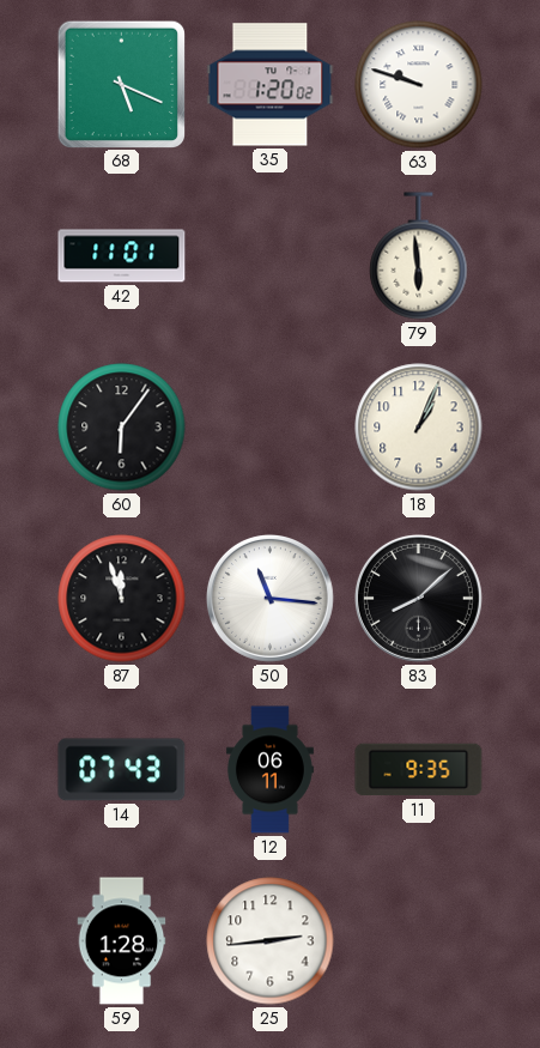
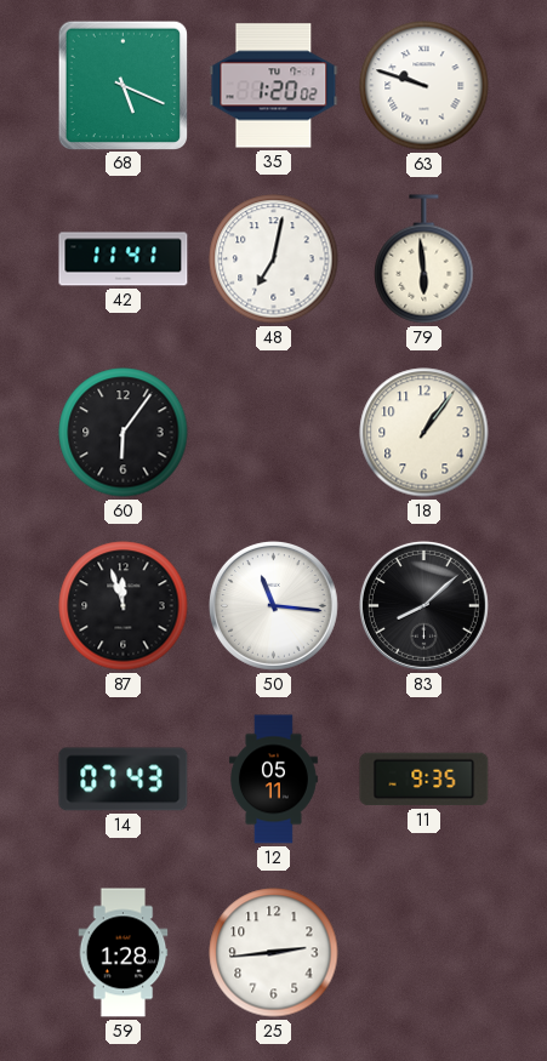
42: 11:01 -> 11:41
48: none -> 7:02
18: 1:04 -> 1:06
12: 06:11 -> 05:11
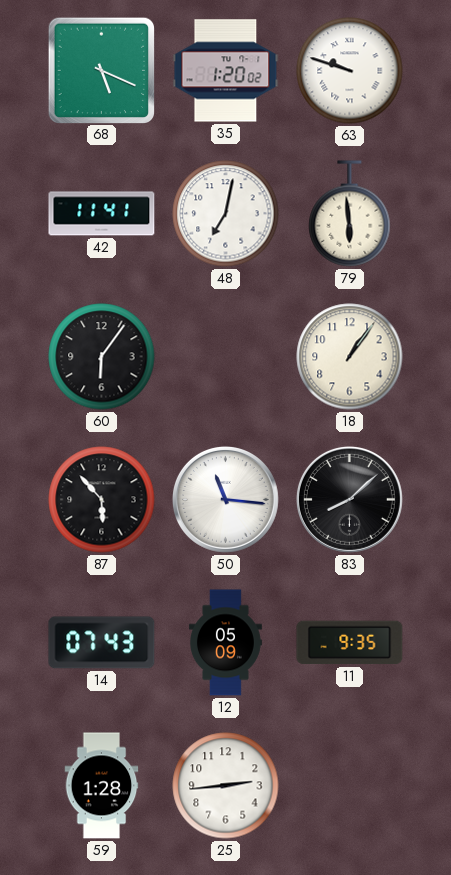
87: 11:57 -> 5:53
12: 05:11 -> 05:09
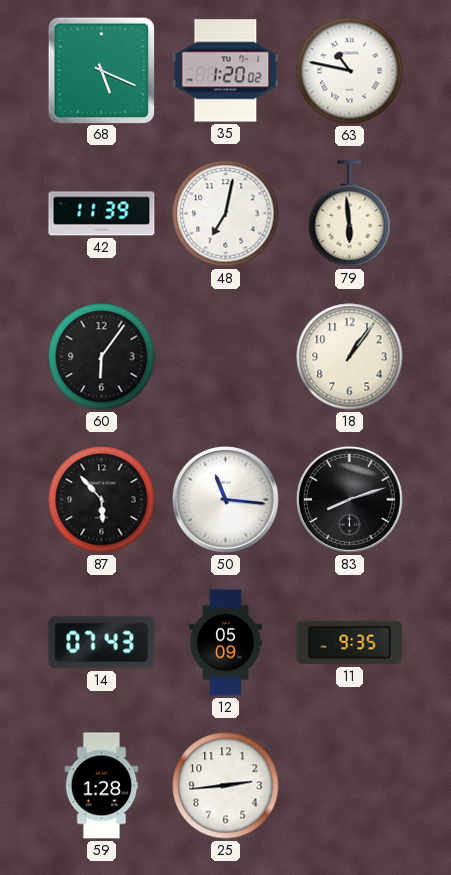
63: 9:48 -> 10:47
42: 11:41 -> 11:39
83: 8:08 -> 8:12
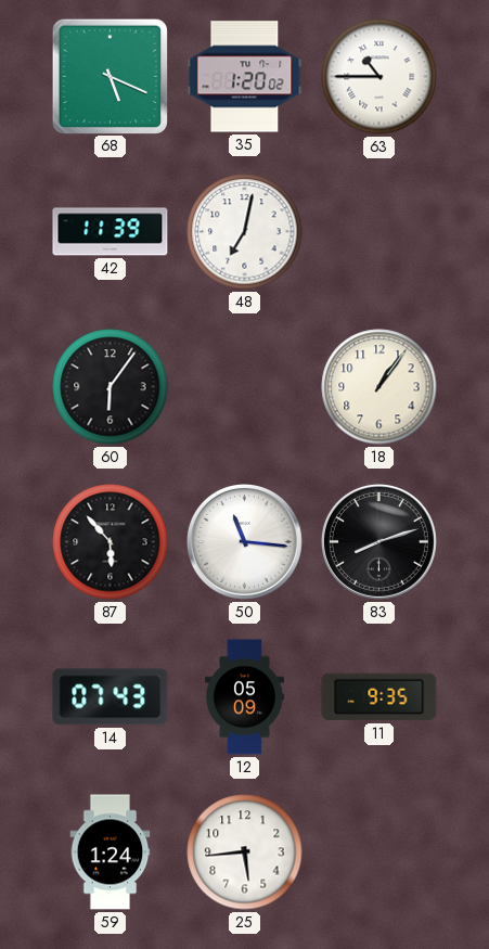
63: 10:47 -> 10:45
79: 5:59 -> none
59: 1:28 -> 1:24
25: 2:44 -> 5:44
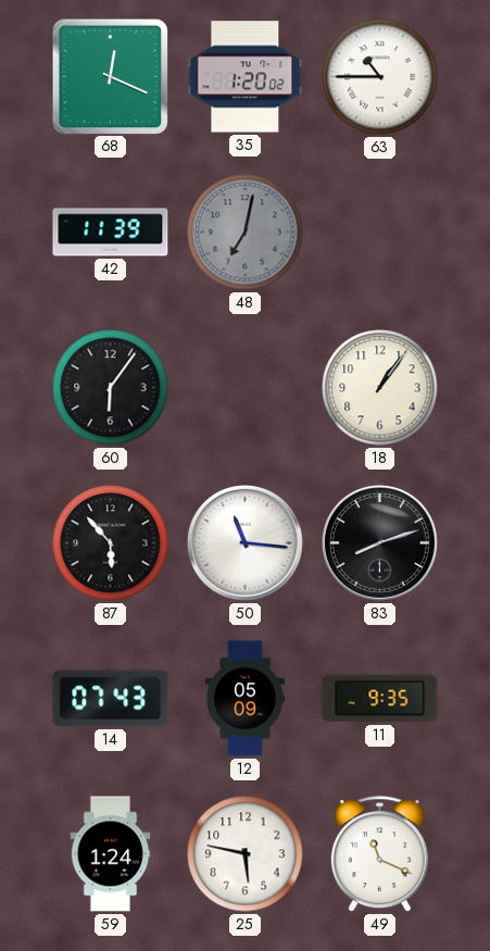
68: 5:19 -> 12:19
48 dial: white -> grey
25: 5:44 -> 5:47
49: none -> 11:19
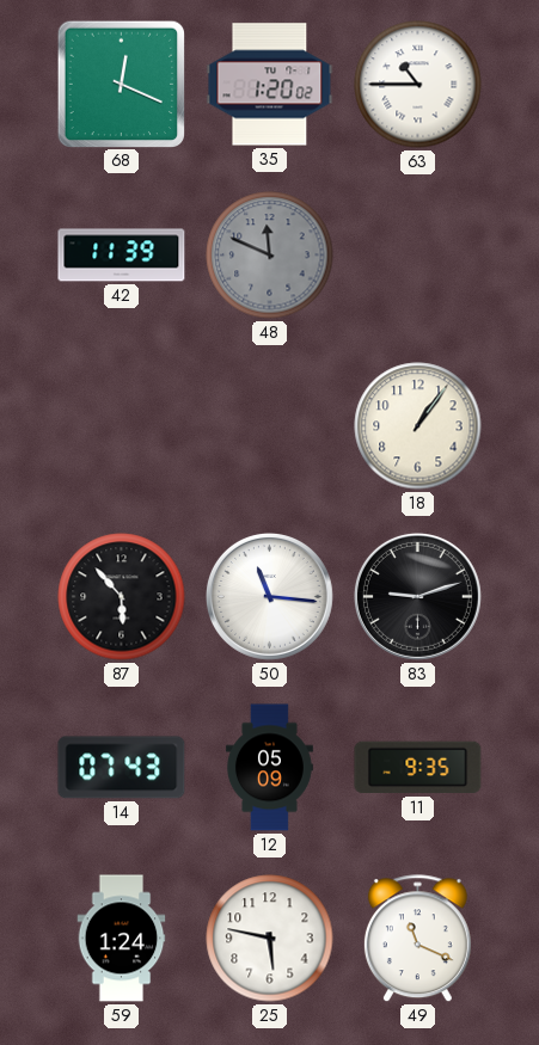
48: 7:02 -> 11:49
60: 6:06 -> none
83: 8:12 -> 9:12
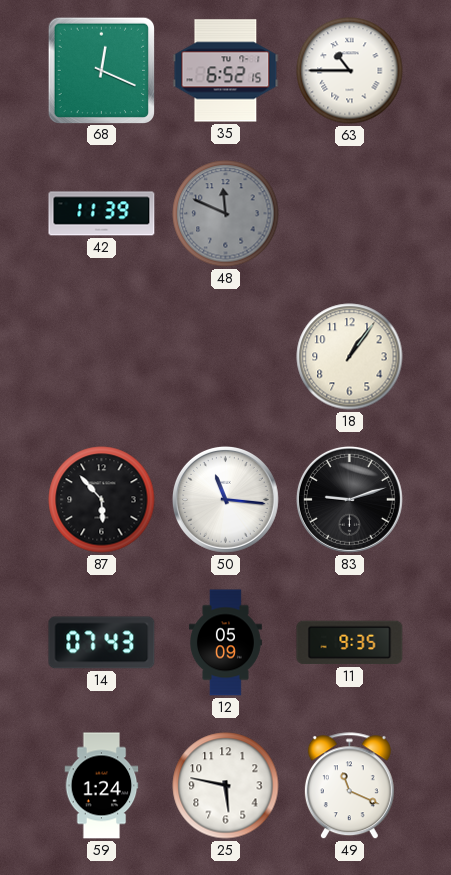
35: 1:20 -> 6:52
